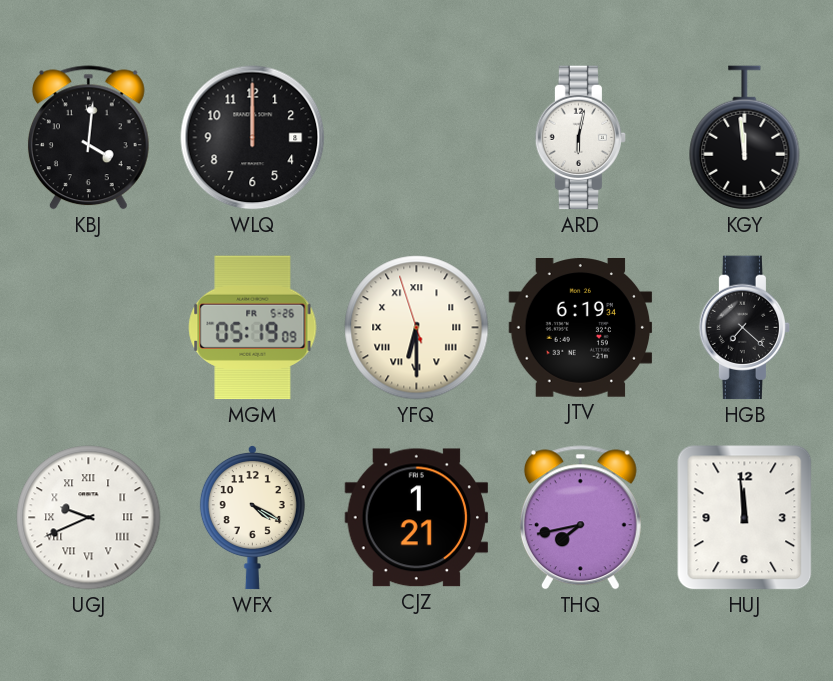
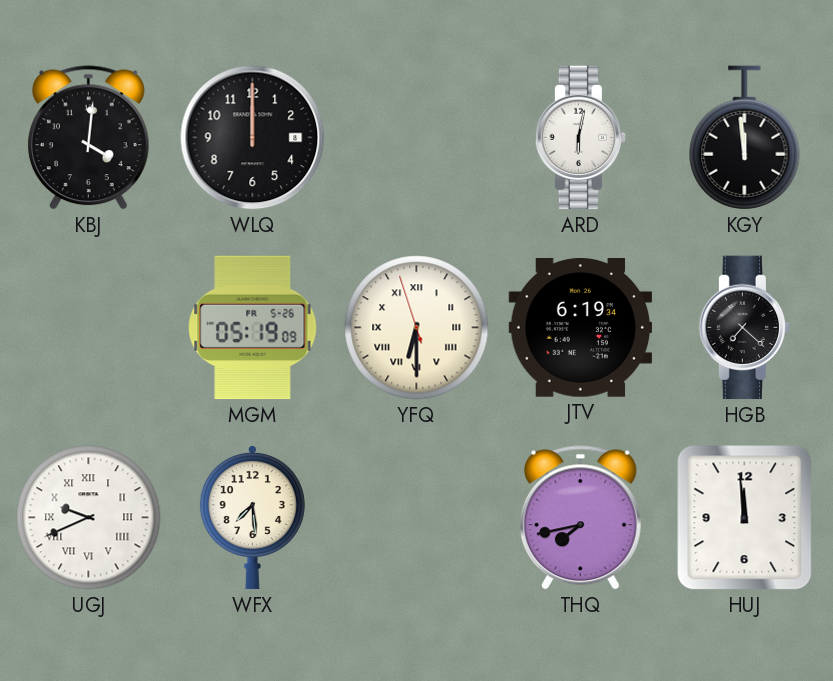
WFX: 4:20 -> 7:29
CJZ: 1:21 -> none
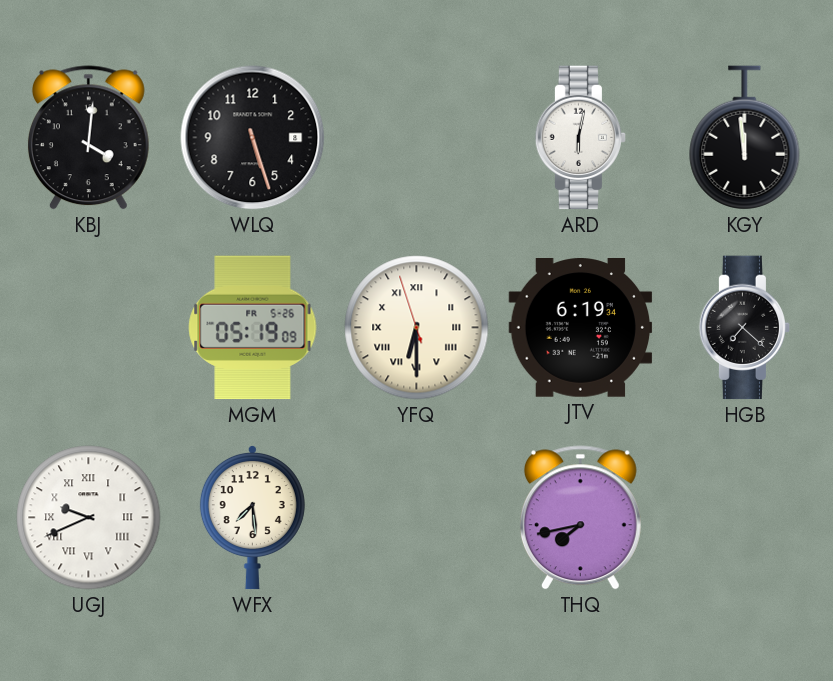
WLQ: 12:00 -> 5:27
HUJ: 11:59 -> none
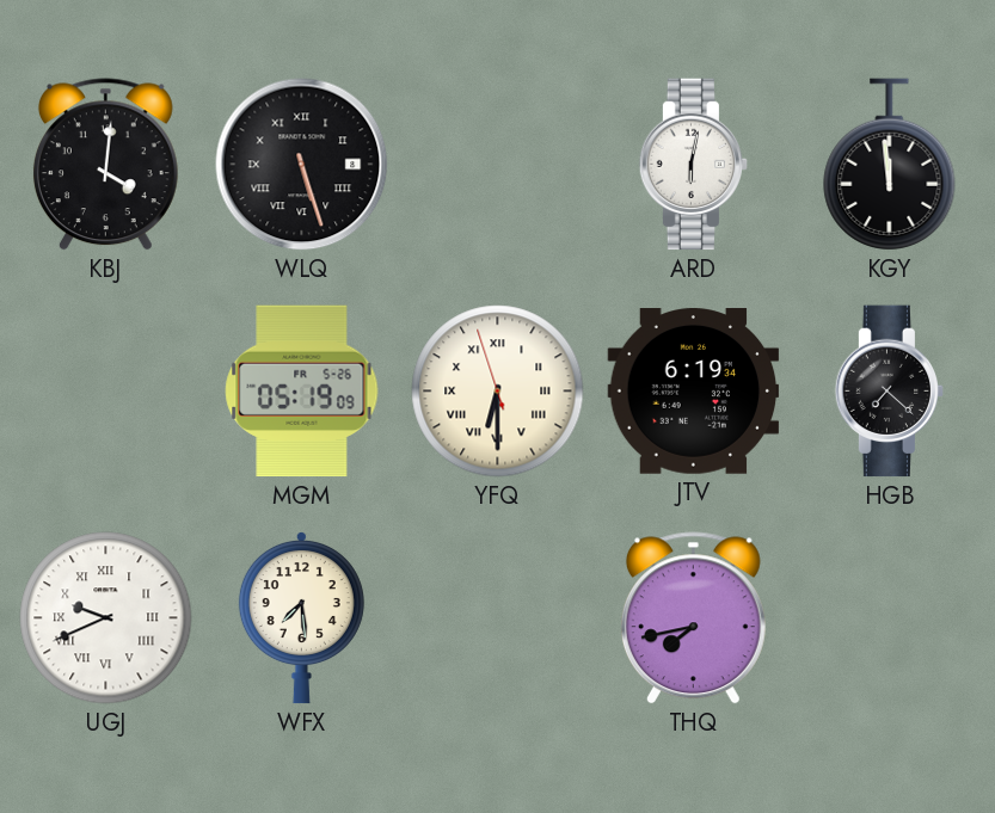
WLQ numerals: Arabic -> Roman
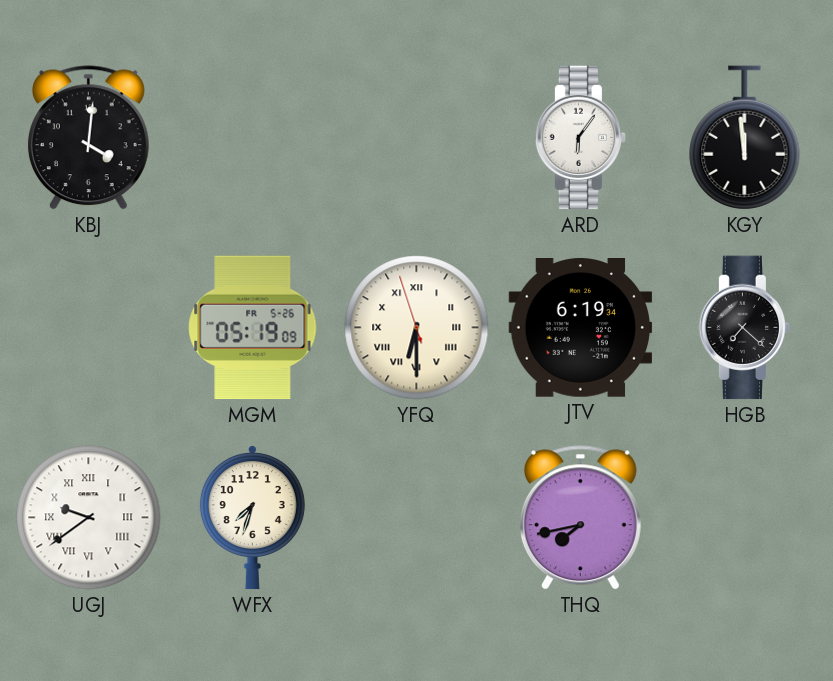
WLQ: 5:27 -> none
ARD: 6:02 -> 6:06
UGJ: 9:41 -> 9:39
WFX: 7:29 -> 7:33
